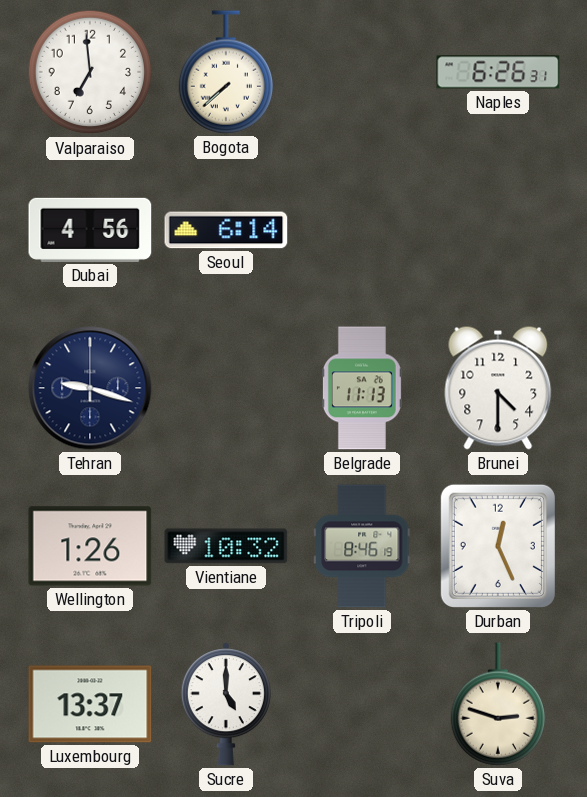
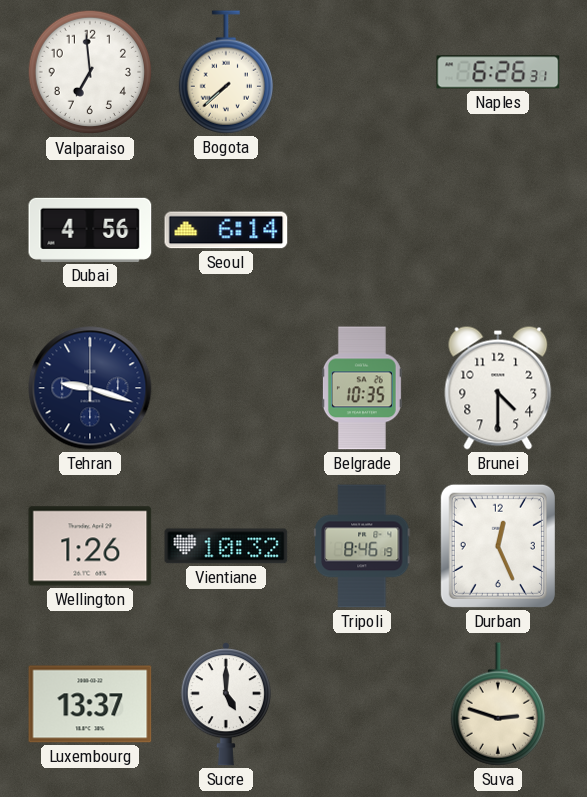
Belgrade: 11:13 -> 10:35
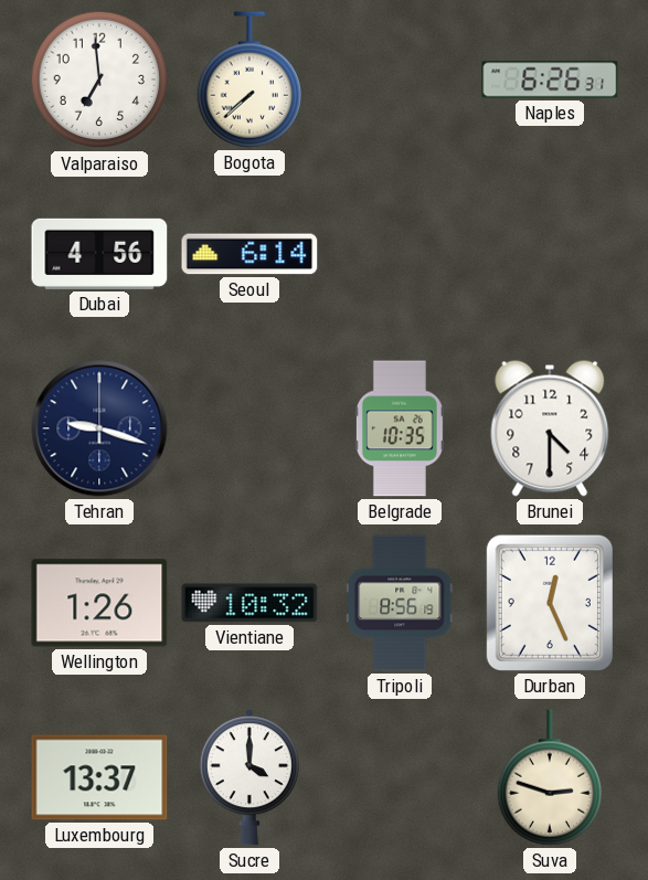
Tripoli: 8:46 -> 8:56
Sucre: 5:00 -> 4:00
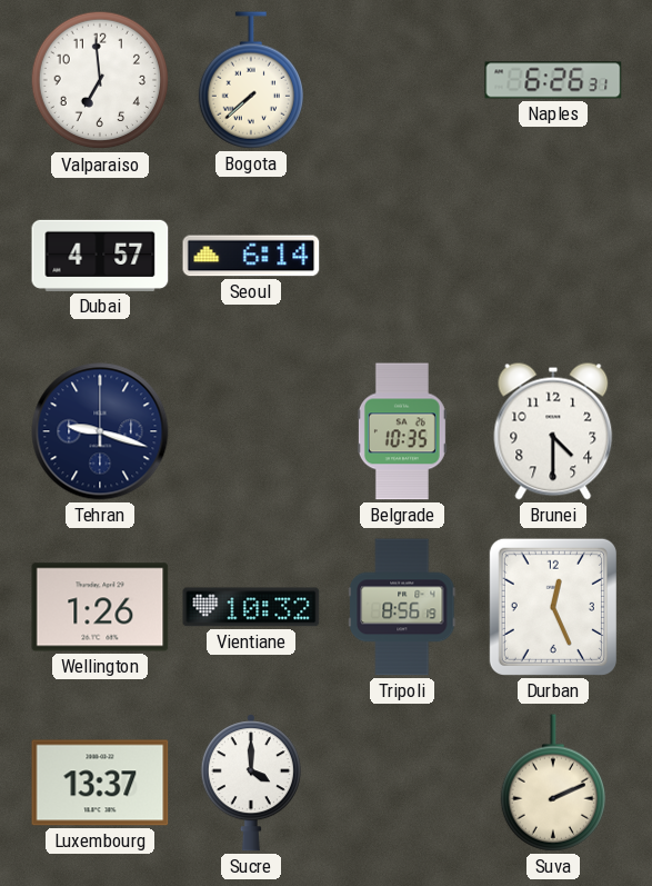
Dubai: 4:56 -> 4:57
Suva: 2:48 -> 2:11
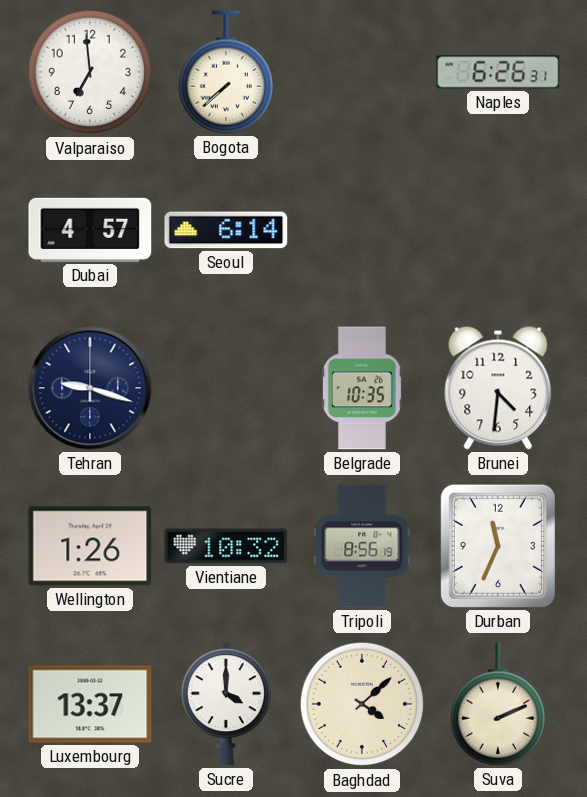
Brunei: 4:30 -> 4:31
Durban: 12:26 -> 11:34
Baghdad: none -> 4:08
